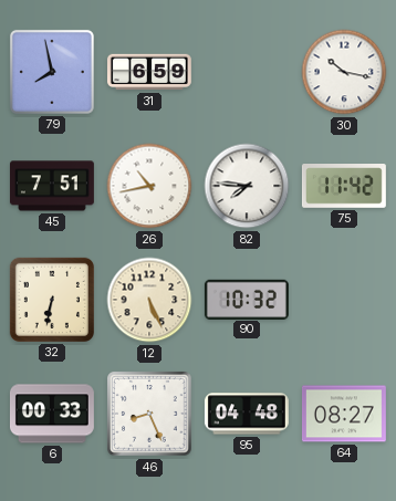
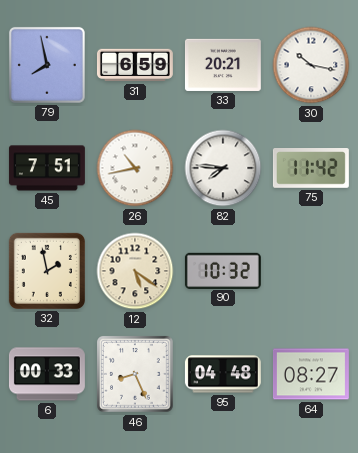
33: none -> 20:21
32: 6:32 -> 1:58
12: 5:26 -> 5:21
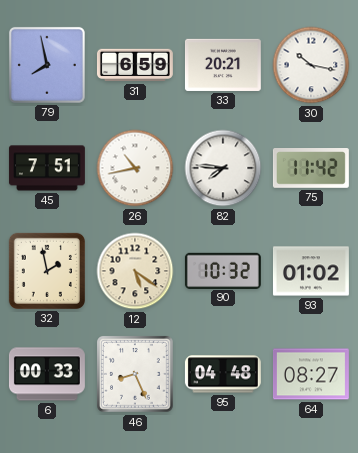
93: none -> 01:02
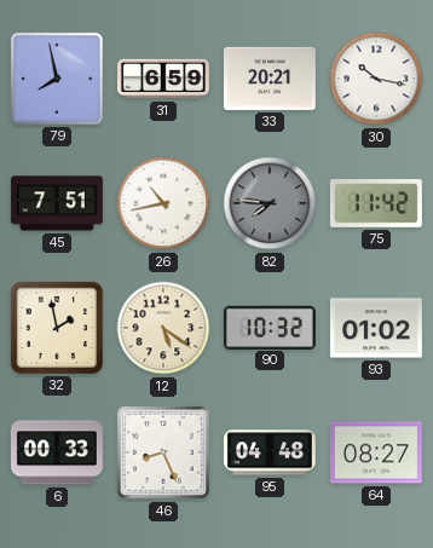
82 dial: white -> grey
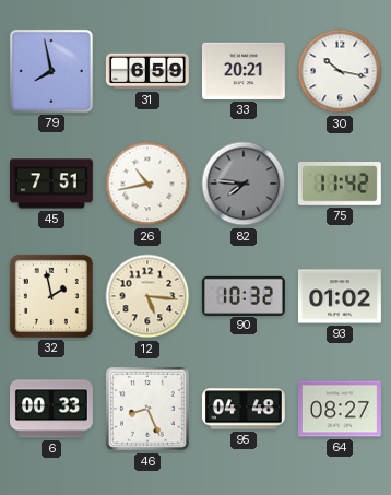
12: 5:21 -> 5:16
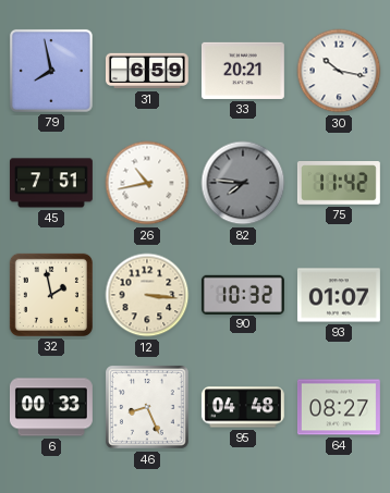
12: 5:16 -> 3:16
93: 01:02 -> 01:07
